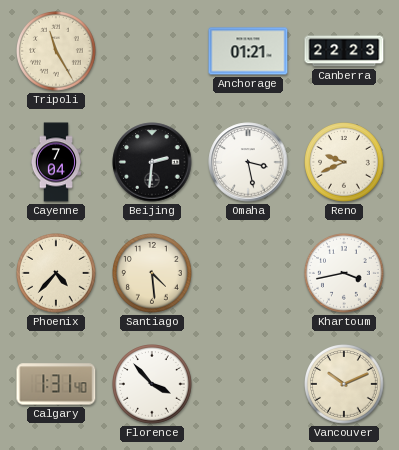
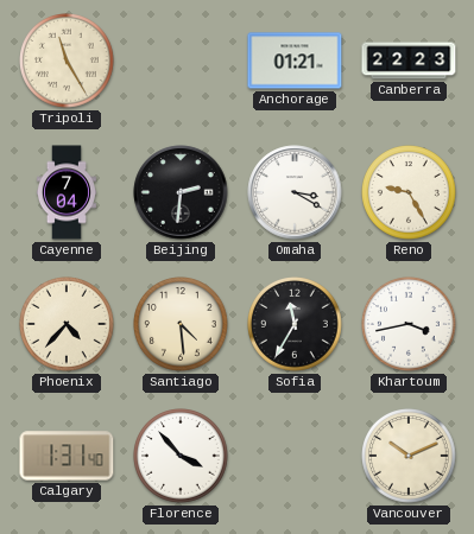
Omaha: 3:28 -> 3:20
Reno: 9:41 -> 9:25
Sofia: none -> 11:35
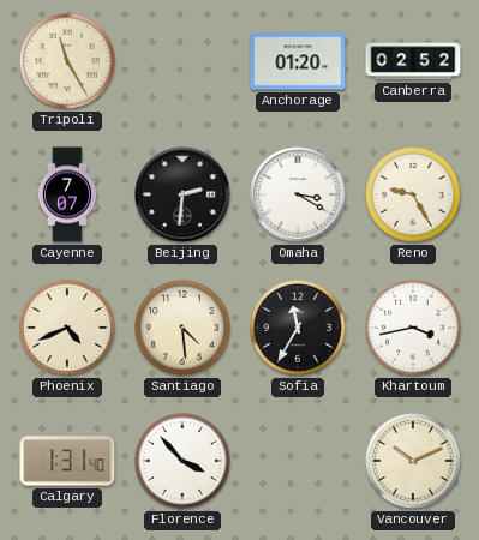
Anchorage: 01:21 -> 01:20
Canberra: 22:23 -> 02:52
Cayenne: 7:04 -> 7:07
Phoenix: 4:37 -> 4:41
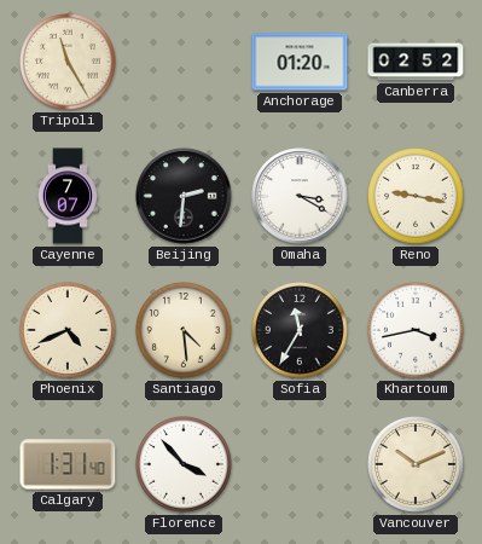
Reno: 9:25 -> 9:17
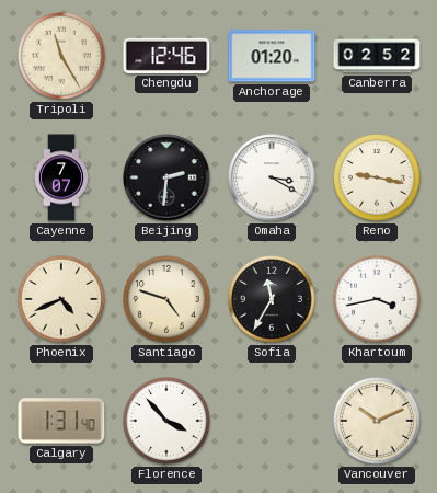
Chengdu: none -> 12:46
Santiago: 4:29 -> 4:48
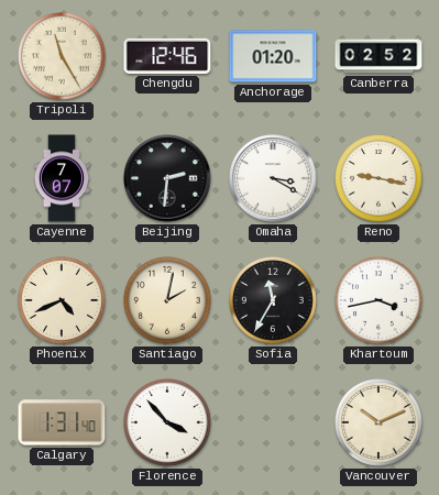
Santiago: 4:48 -> 2:02
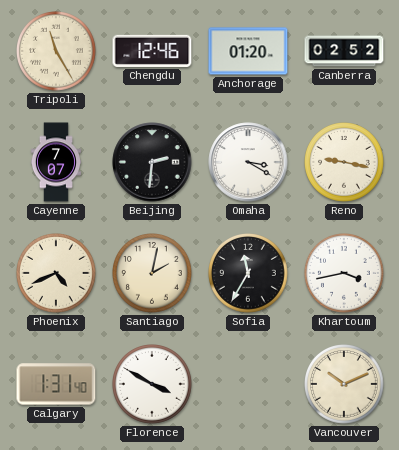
Florence: 3:53 -> 3:50
